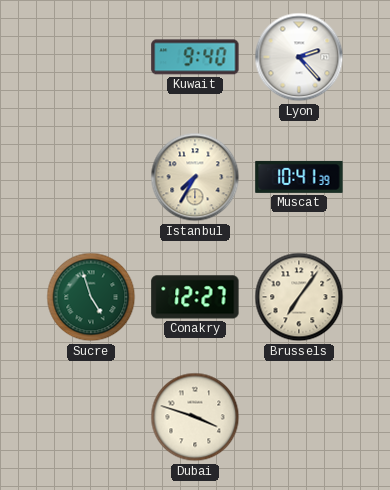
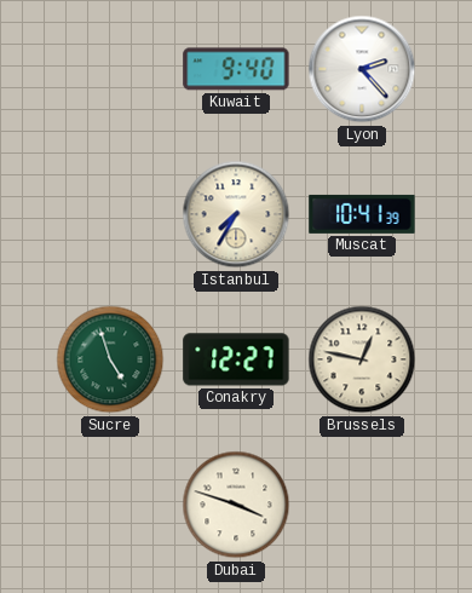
Brussels: 7:06 -> 12:47
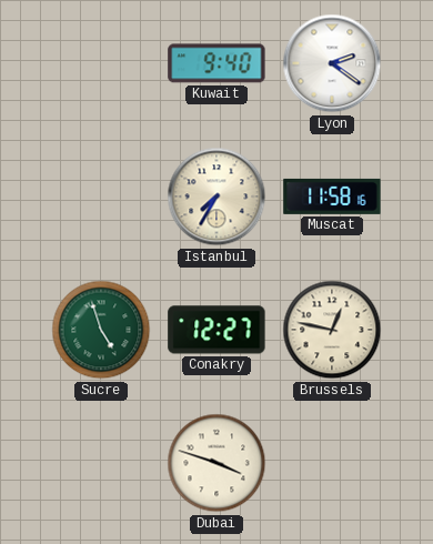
Lyon: 2:23 -> 2:21
Muscat: 10:41 -> 11:58
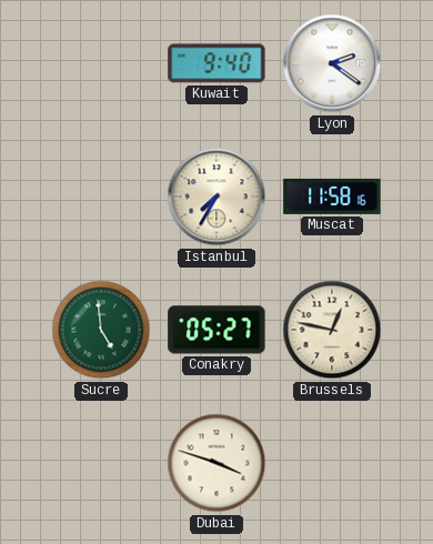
Sucre: 4:57 -> 4:59
Conakry: 12:27 -> 05:27
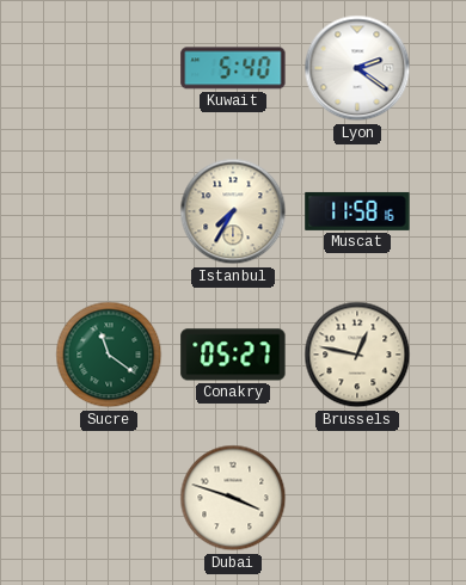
Kuwait: 9:40 -> 5:40
Sucre: 4:59 -> 11:21
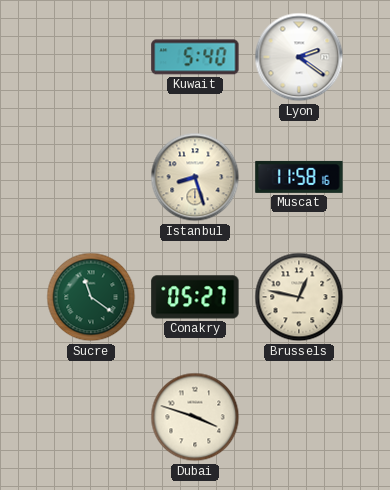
Istanbul: 7:35 -> 8:27
